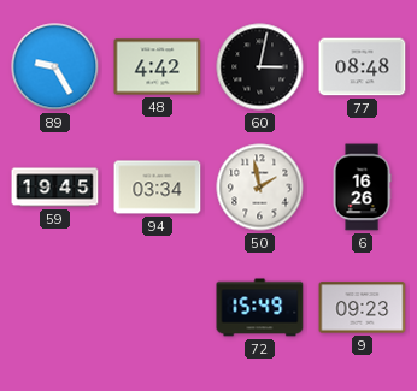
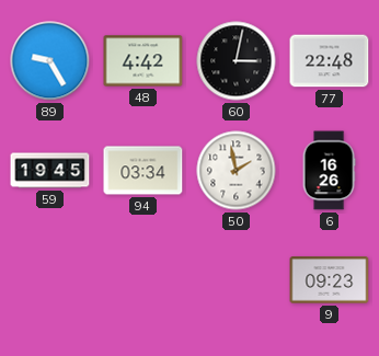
77: 08:48 -> 22:48
72: 15:49 -> none
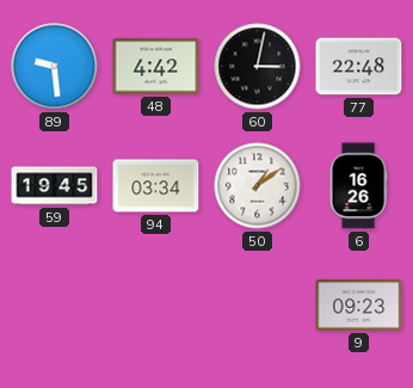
89: 9:25 -> 9:29
50: 1:58 -> 1:09
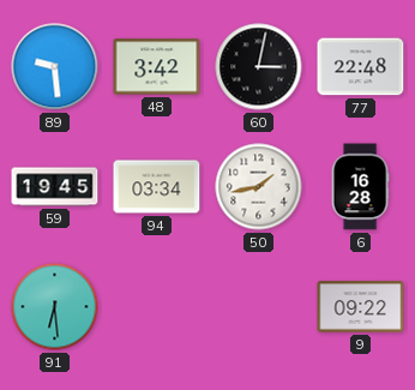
48: 4:42 -> 3:42
50: 1:09 -> 1:43
6: 16:26 -> 16:28
91: none -> 6:29
9: 09:23 -> 09:22
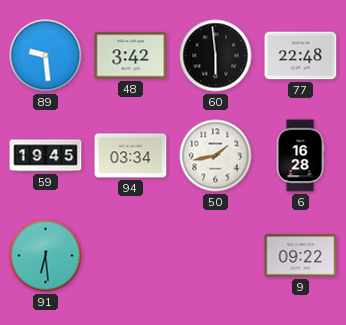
60: 3:02 -> 5:59
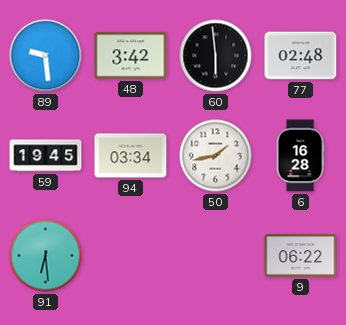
77: 22:48 -> 02:48
9: 09:22 -> 06:22
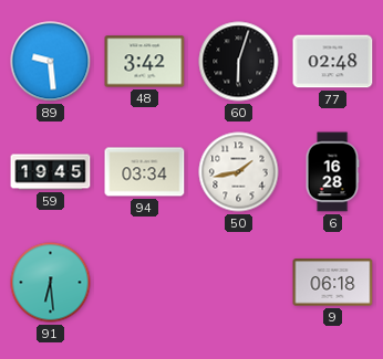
60: 5:59 -> 6:03
9: 06:22 -> 06:18
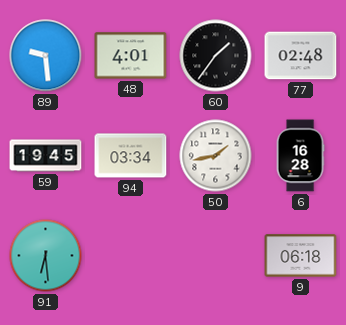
48: 3:42 -> 4:01
60: 6:03 -> 1:36
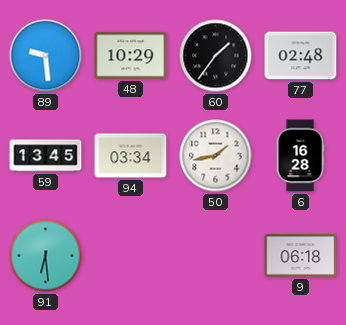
48: 4:01 -> 10:29
59: 19:45 -> 13:45
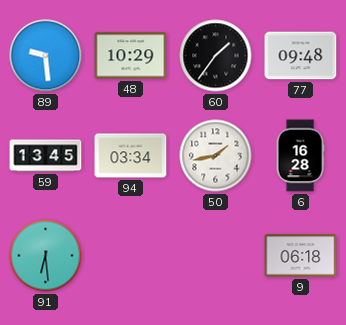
77: 02:48 -> 09:48
